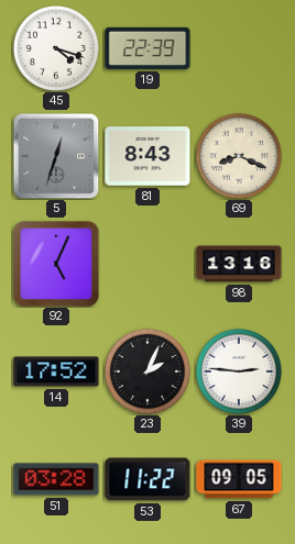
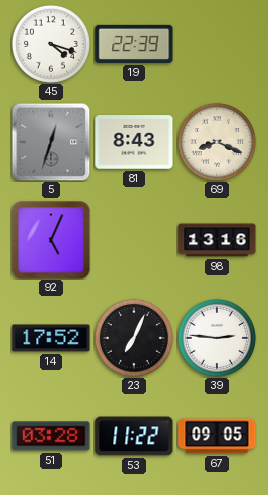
23: 2:04 -> 7:04
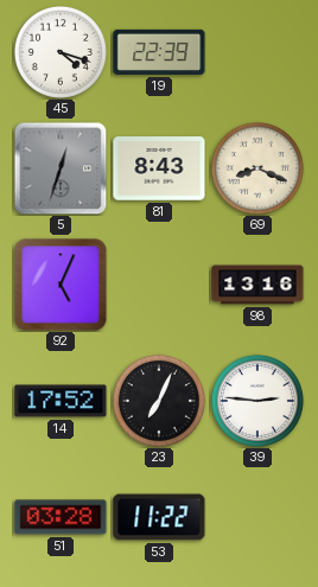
67: 09:05 -> none
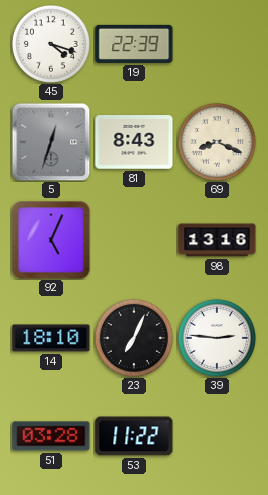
14: 17:52 -> 18:10
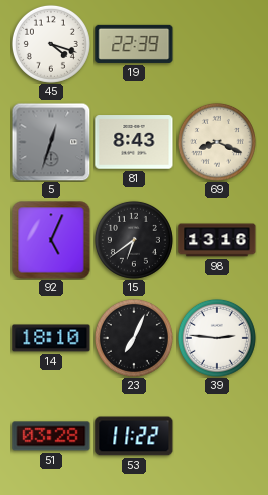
15: none -> 6:39
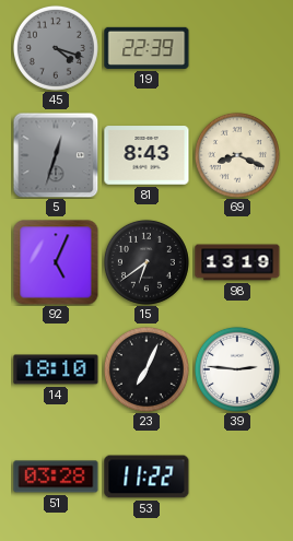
45 dial: white -> grey
98: 13:16 -> 13:19
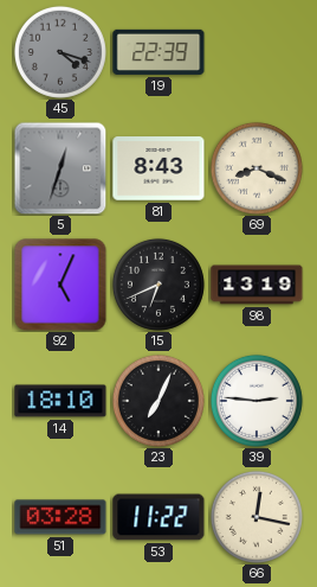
15: 6:39 -> 6:41
66: none -> 12:17
